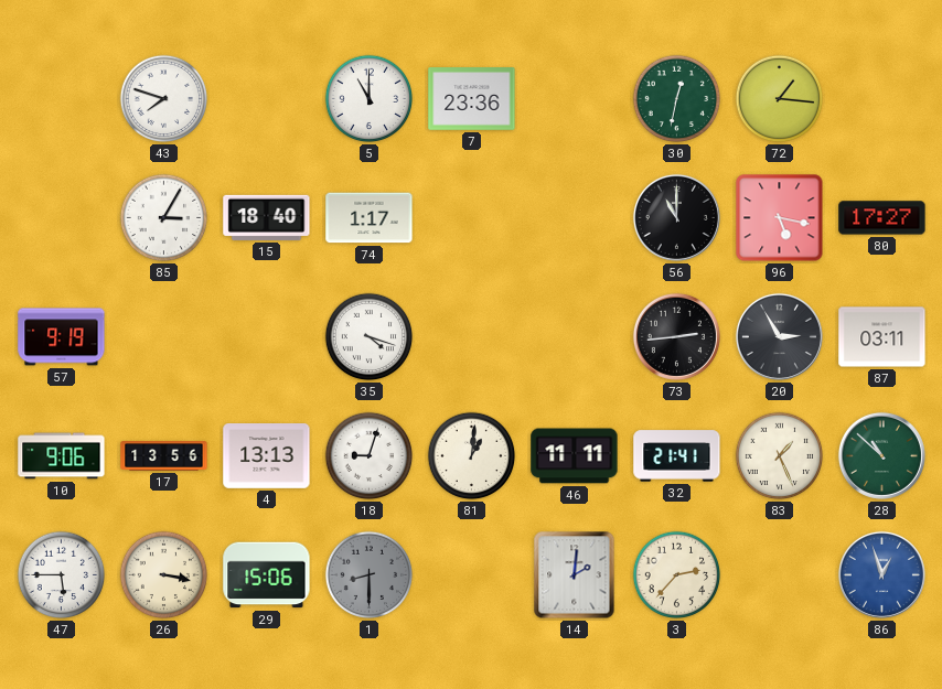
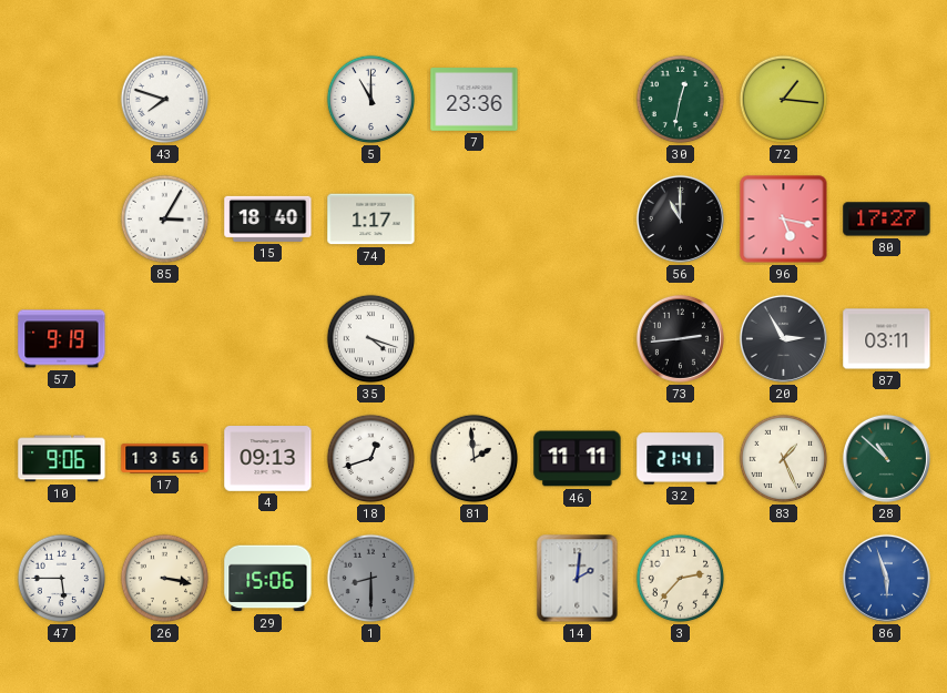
4: 13:13 -> 09:13
18: 9:03 -> 12:42
81: 1:01 -> 1:59
86: 12:57 -> 5:57
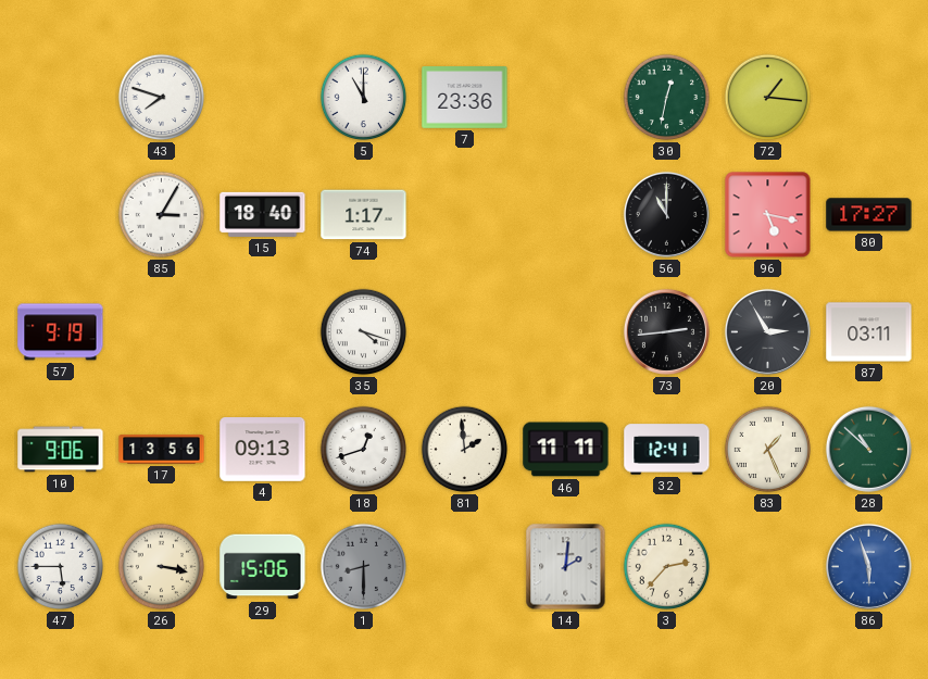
32: 21:41 -> 12:41
